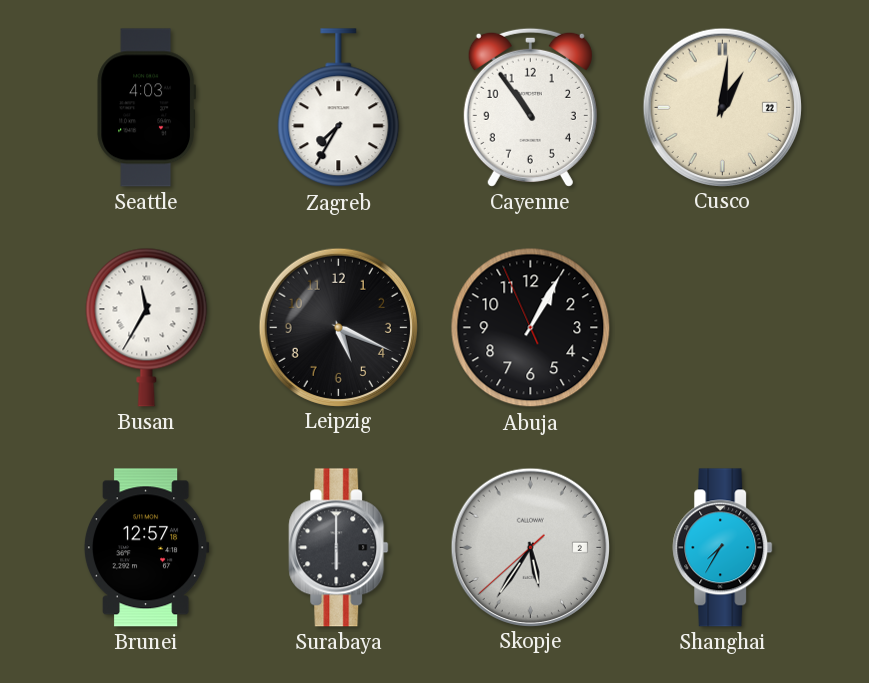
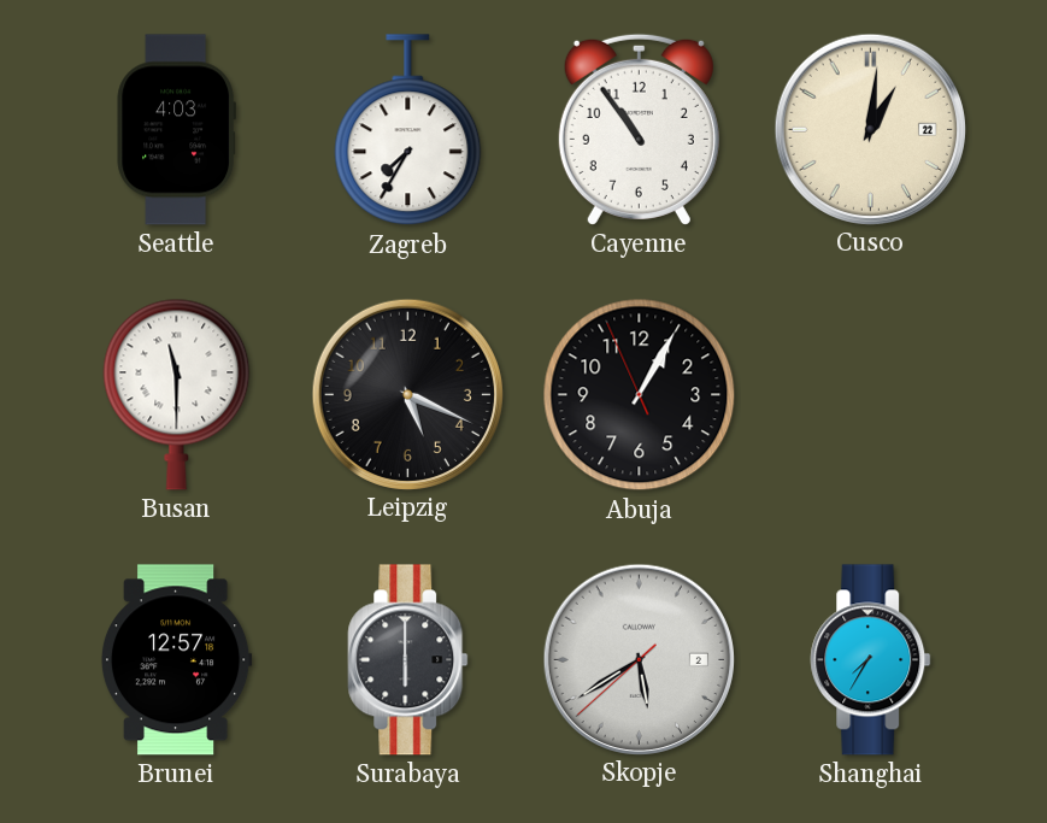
Busan: 11:35 -> 11:30
Skopje: 5:35 -> 5:39
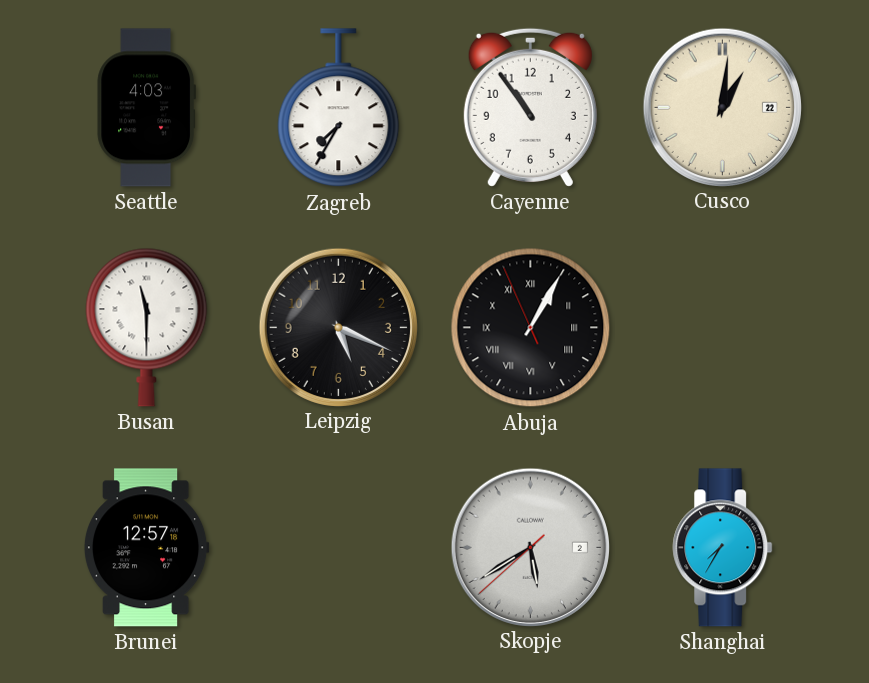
Abuja numerals: Arabic -> Roman
Surabaya: 6:00 -> none
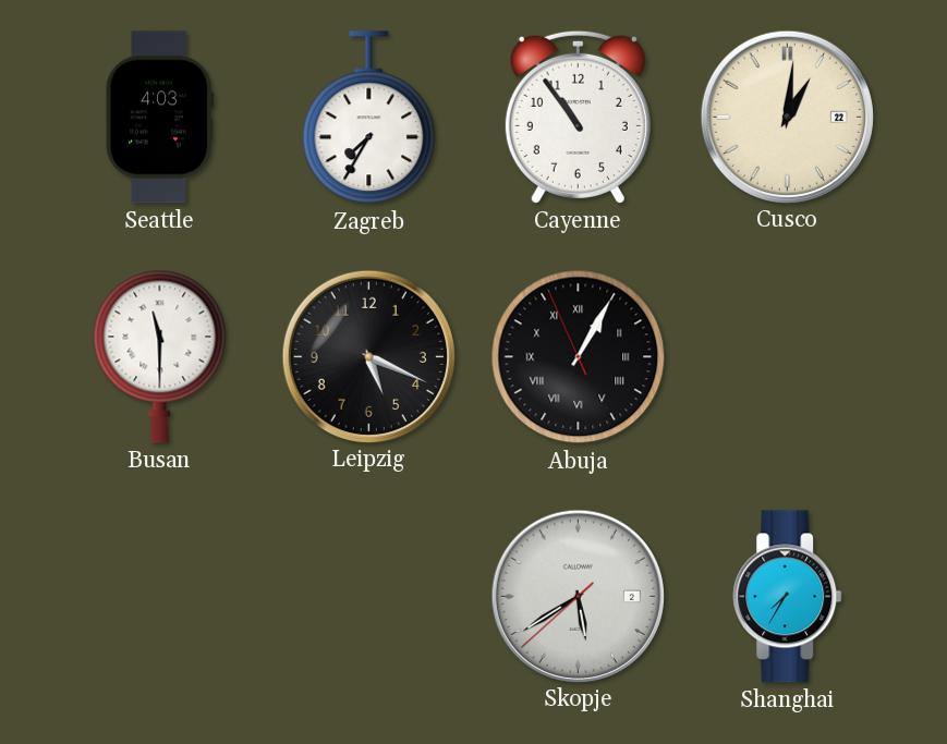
Brunei: 12:57 -> none
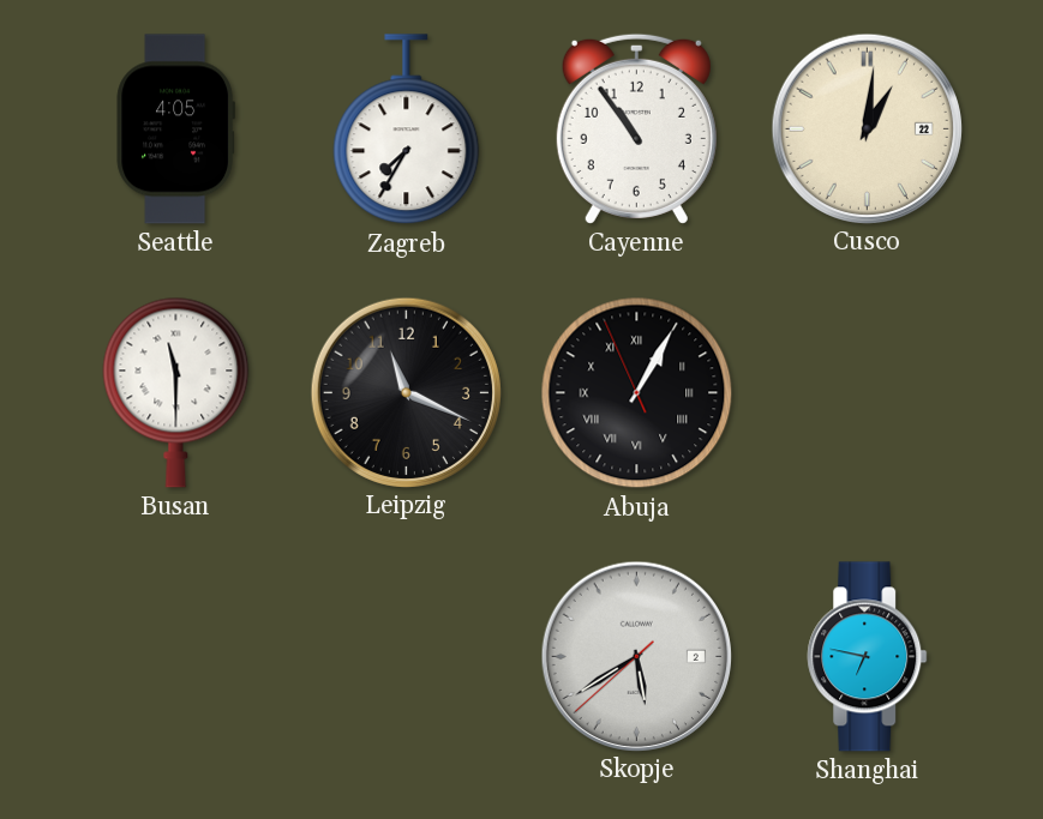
Seattle: 4:03 -> 4:05
Leipzig: 5:19 -> 11:19
Shanghai: 7:35 -> 6:47
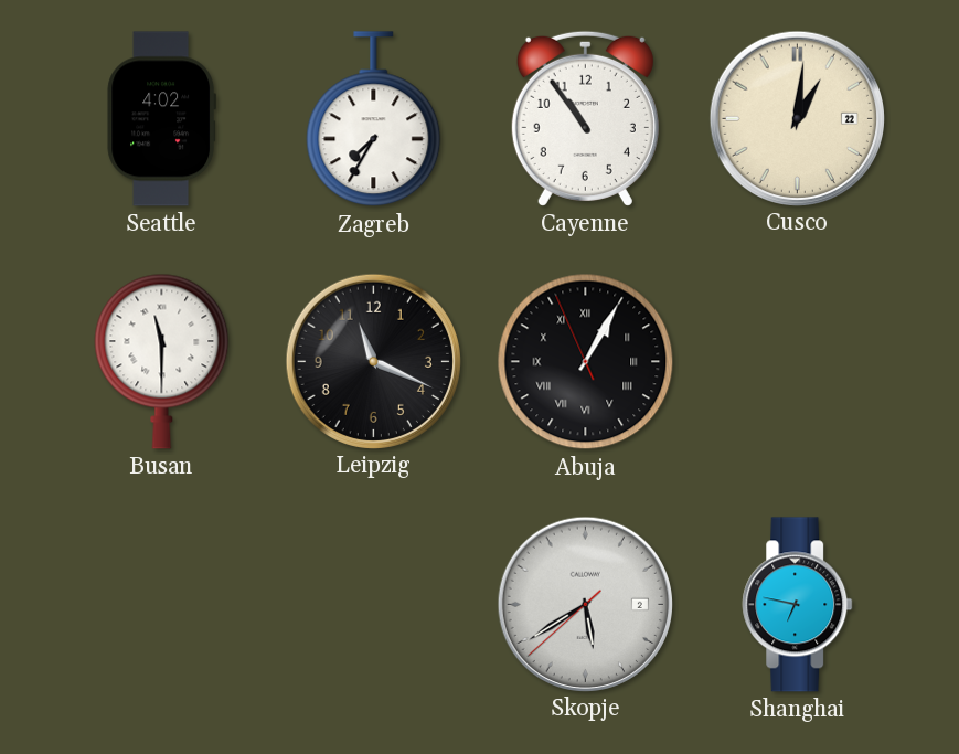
Seattle: 4:05 -> 4:02
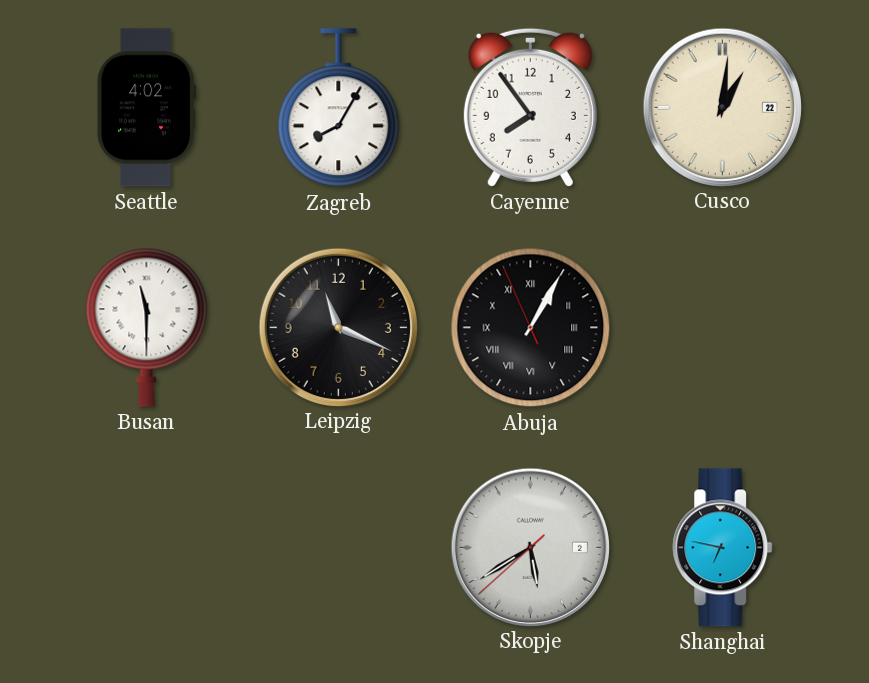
Zagreb: 7:35 -> 8:05
Cayenne: 10:54 -> 7:54
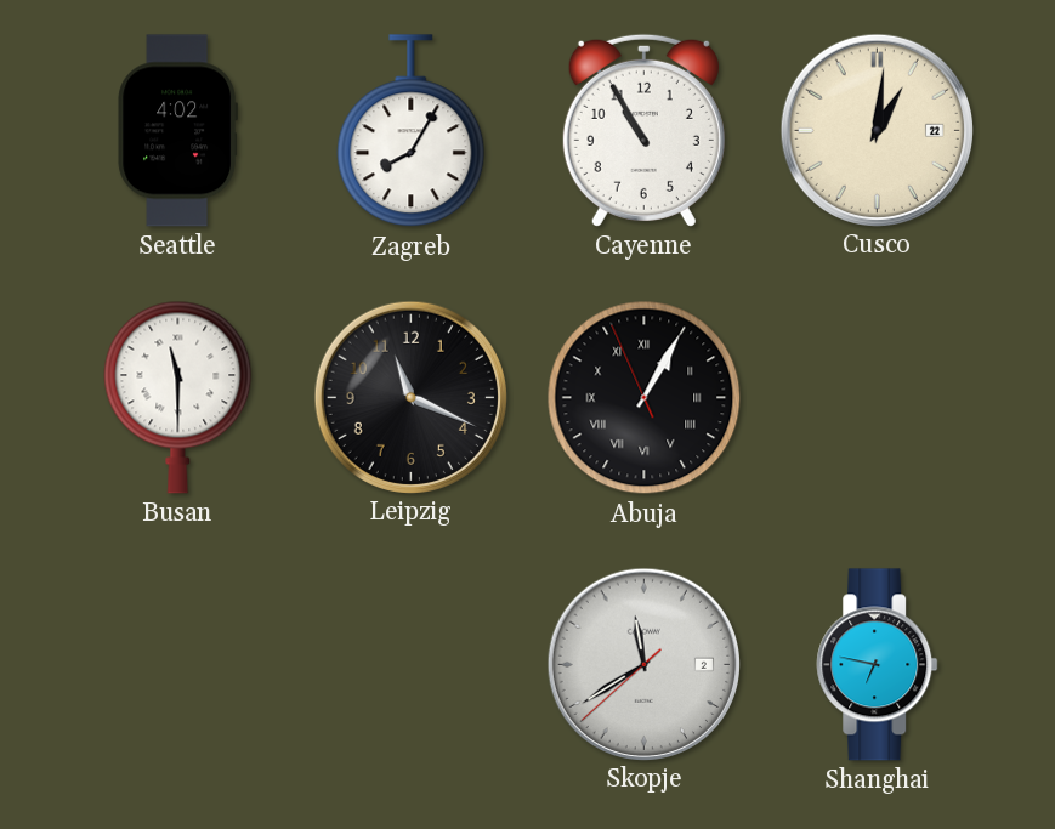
Cayenne: 7:54 -> 10:55
Skopje: 5:39 -> 11:39
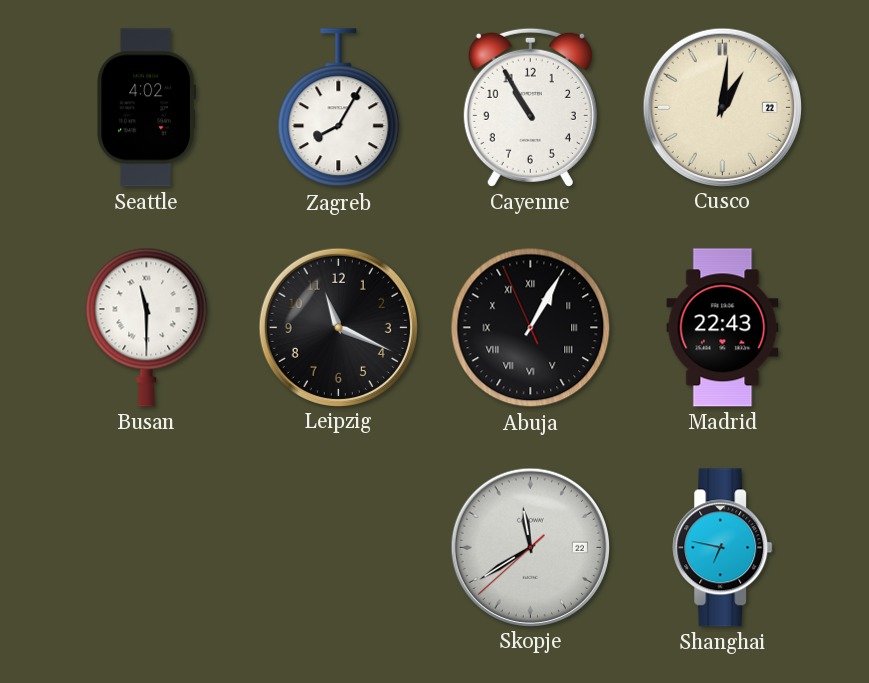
Madrid: none -> 22:43
Skopje date: 2 -> 22
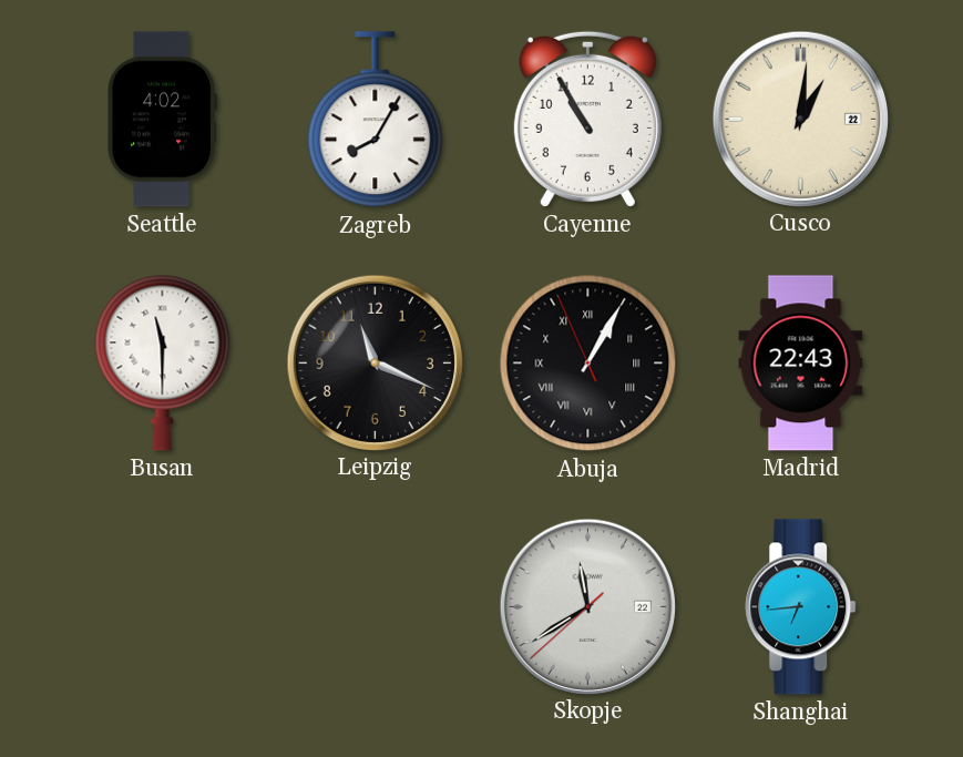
Shanghai: 6:47 -> 6:44
